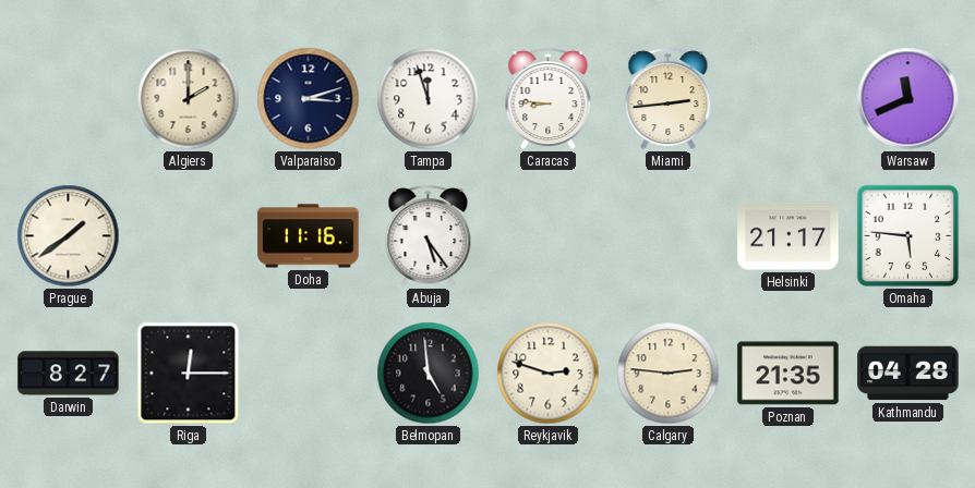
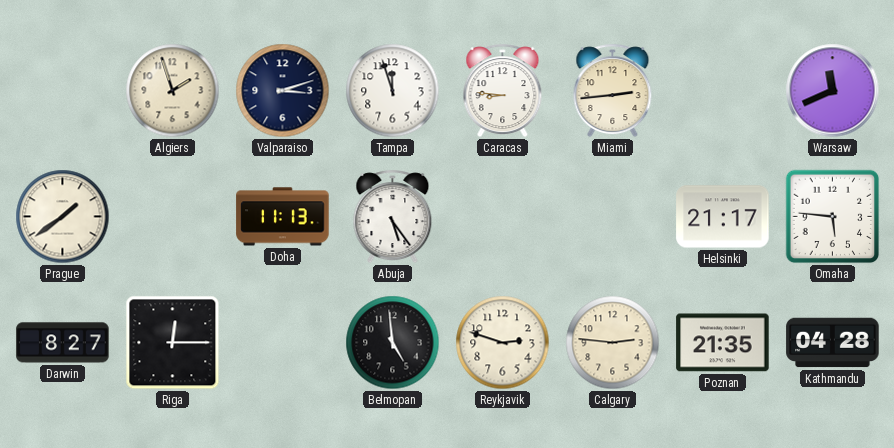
Algiers: 2:00 -> 1:57
Doha: 11:16 -> 11:13
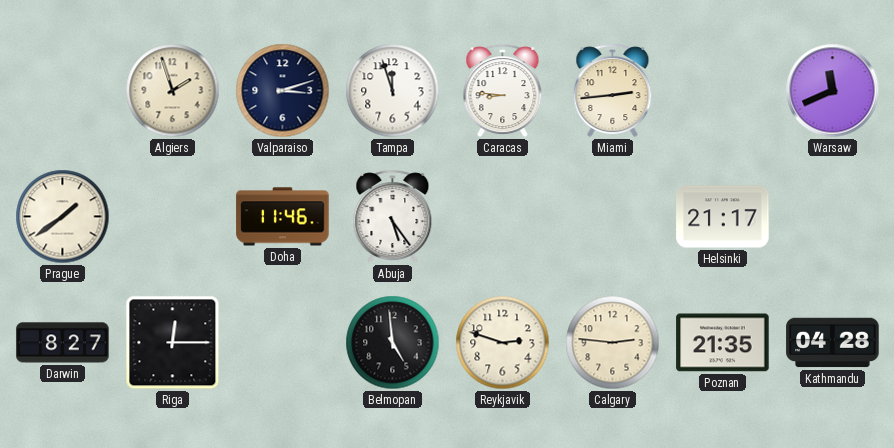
Doha: 11:13 -> 11:46
Omaha: 5:46 -> none
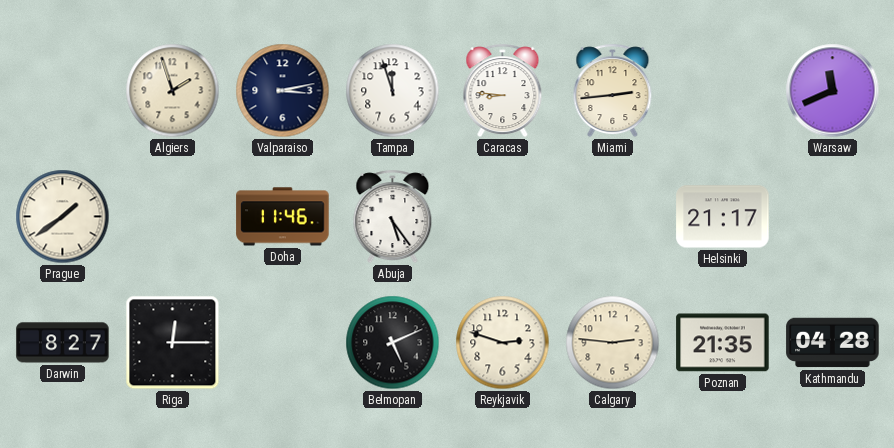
Valparaiso: 3:12 -> 3:13
Belmopan: 4:59 -> 5:11
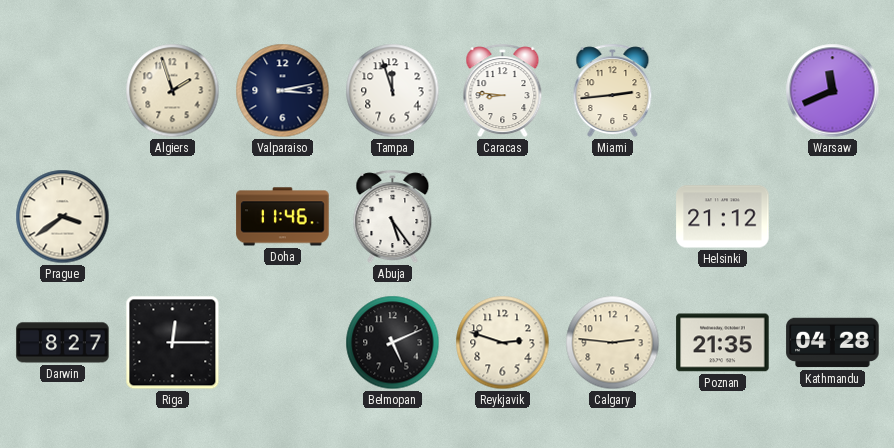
Prague: 1:39 -> 3:39
Helsinki: 21:17 -> 21:12
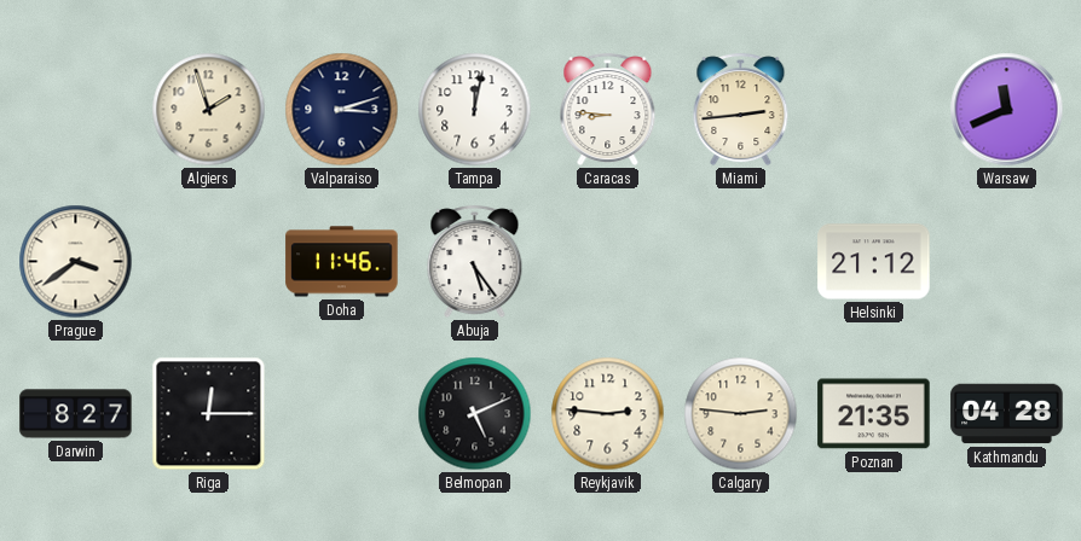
Valparaiso: 3:13 -> 3:12
Tampa: 11:57 -> 12:02
Reykjavik: 2:48 -> 2:46
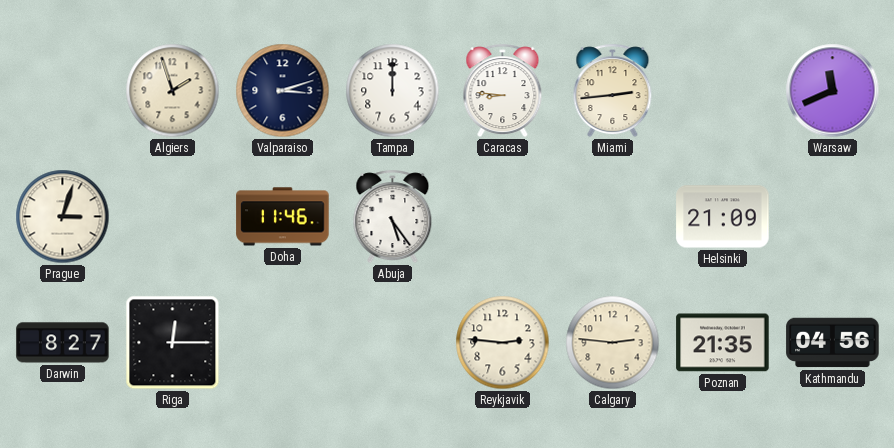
Tampa: 12:02 -> 12:00
Prague: 3:39 -> 3:03
Helsinki: 21:12 -> 21:09
Belmopan: 5:11 -> none
Kathmandu: 04:28 -> 04:56
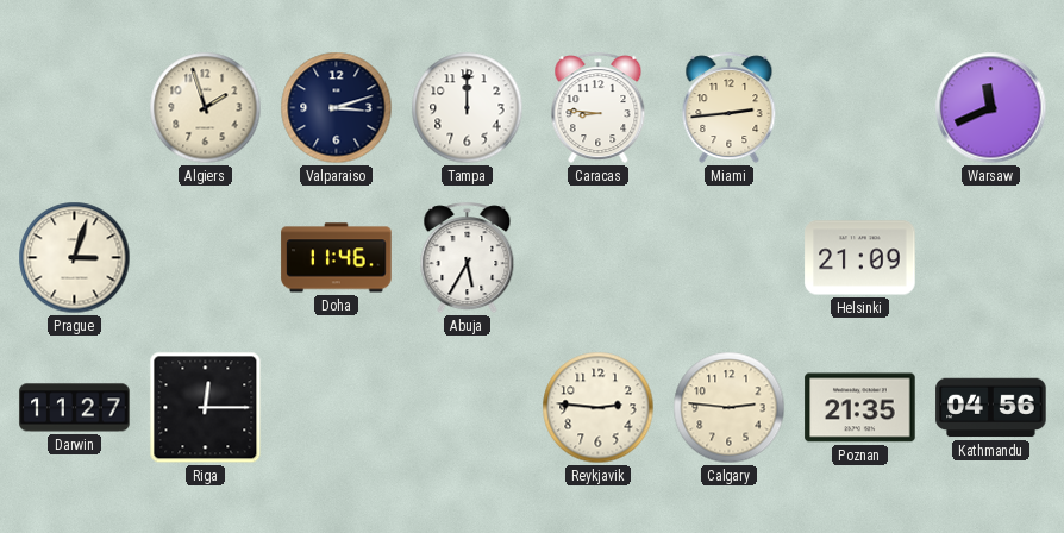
Abuja: 5:24 -> 5:35
Darwin: 8:27 -> 11:27
